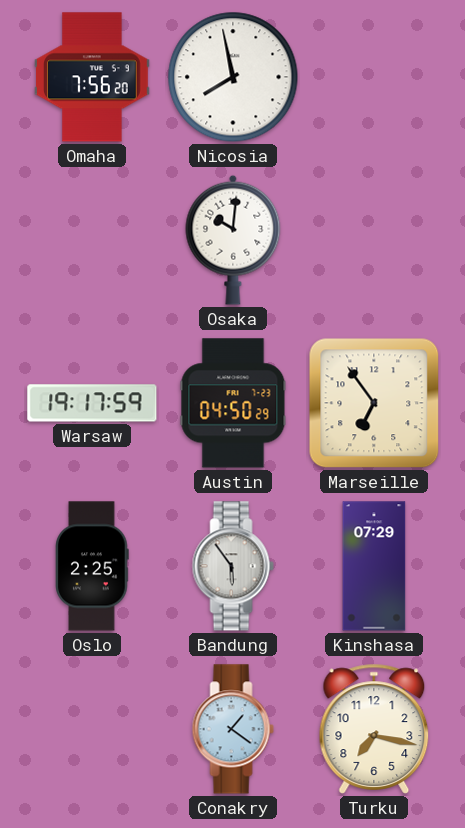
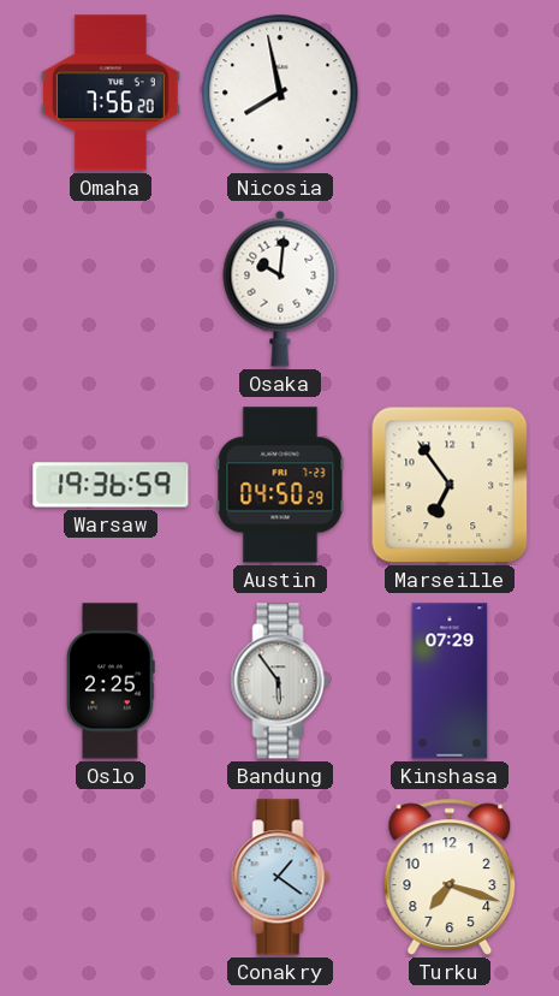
Warsaw: 19:17 -> 19:36
Turku: 7:17 -> 7:18
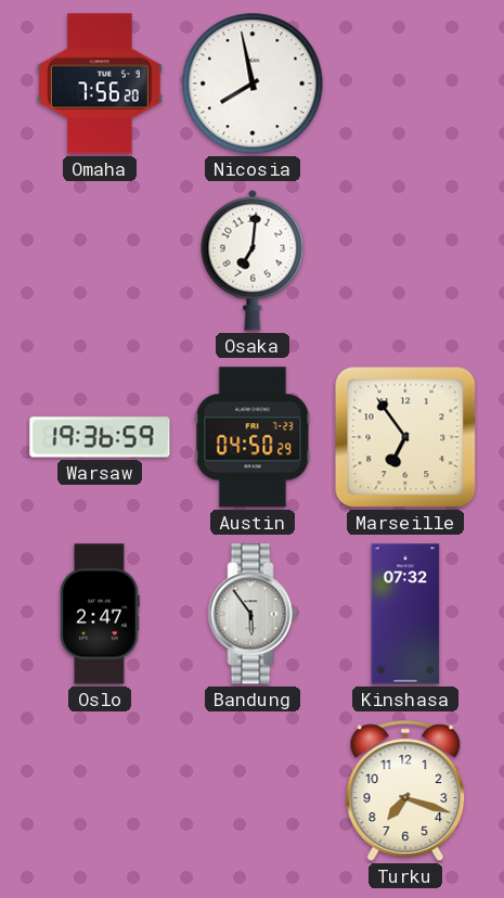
Osaka: 10:01 -> 7:01
Oslo: 2:25 -> 2:47
Kinshasa: 07:29 -> 07:32
Conakry: 1:21 -> none
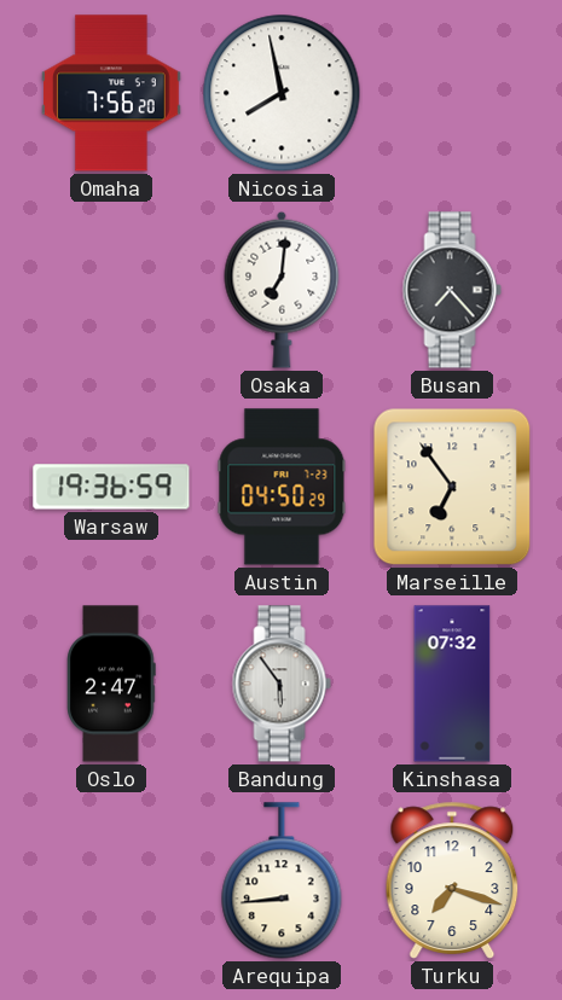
Busan: none -> 7:23
Arequipa: none -> 8:44
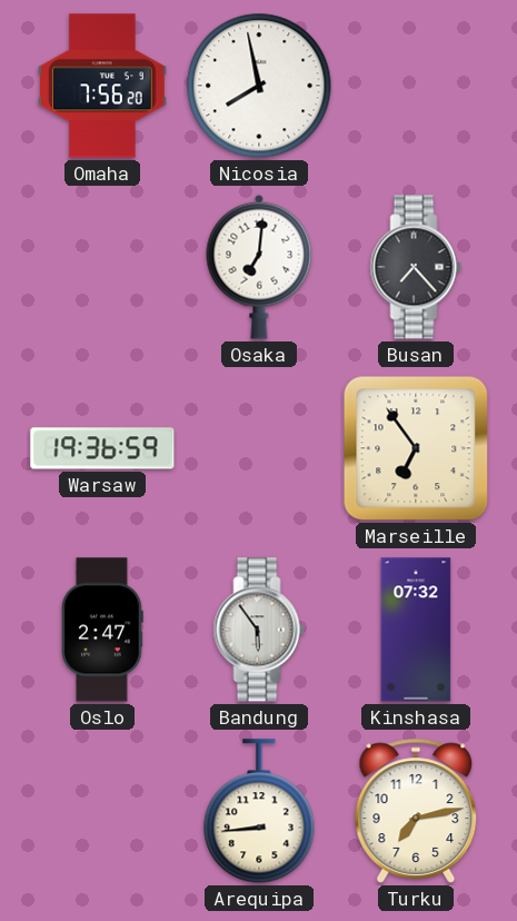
Austin: 04:50 -> none
Turku: 7:18 -> 7:13
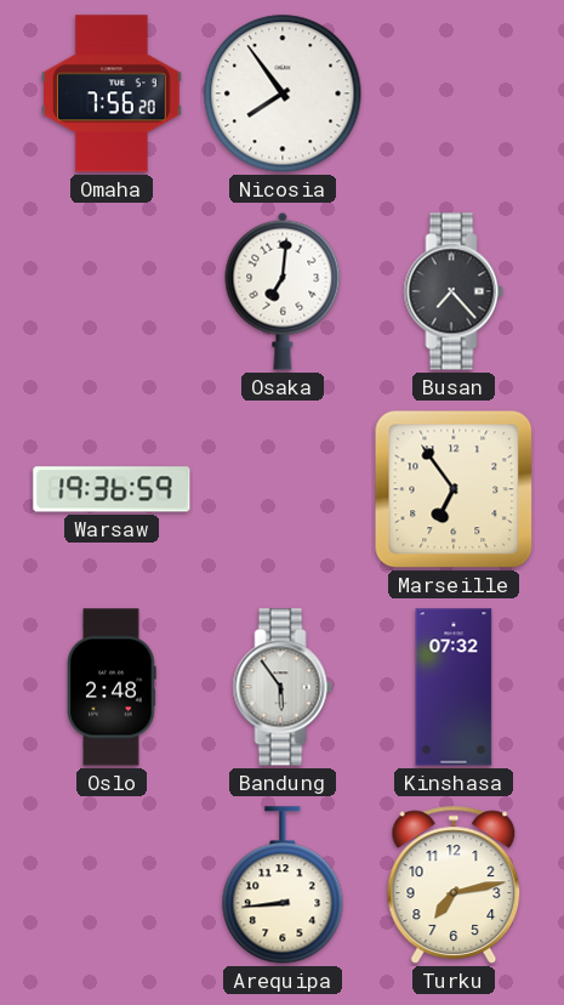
Nicosia: 7:58 -> 7:54
Oslo: 2:47 -> 2:48
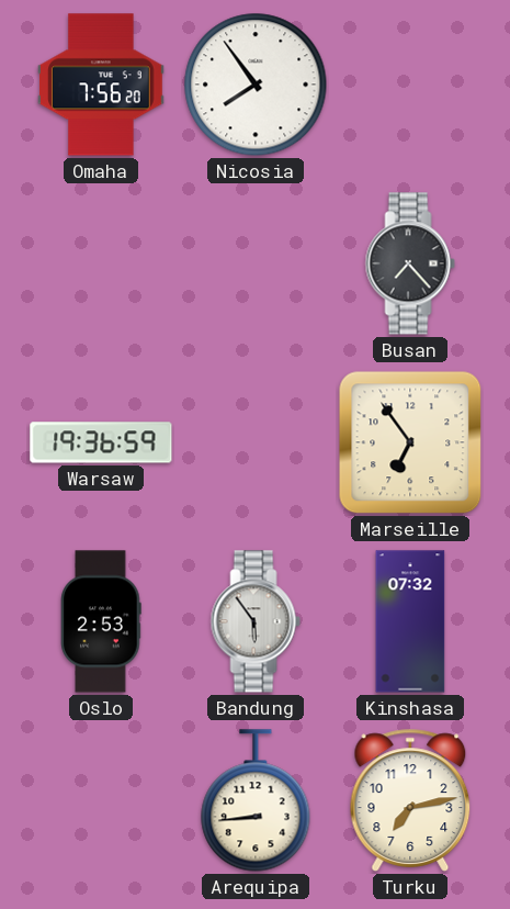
Osaka: 7:01 -> none
Oslo: 2:48 -> 2:53
